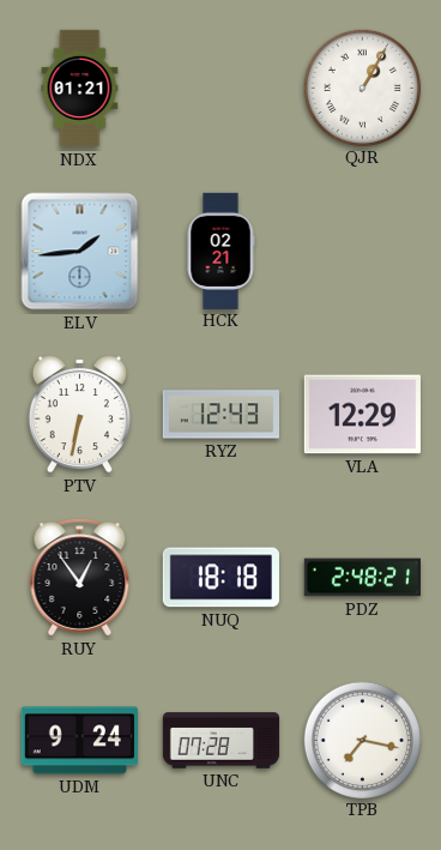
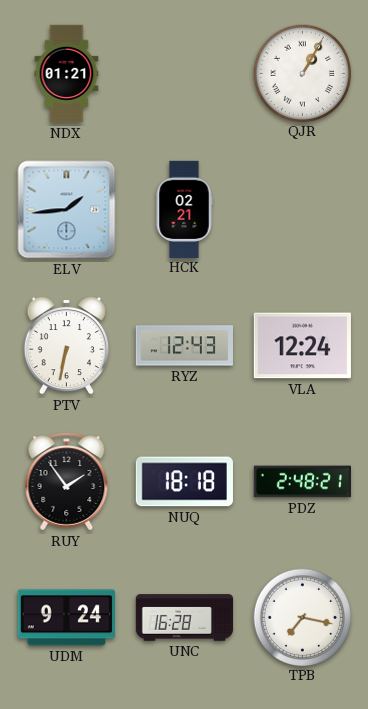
VLA: 12:29 -> 12:24
RUY: 12:54 -> 1:54
UNC: 07:28 -> 16:28
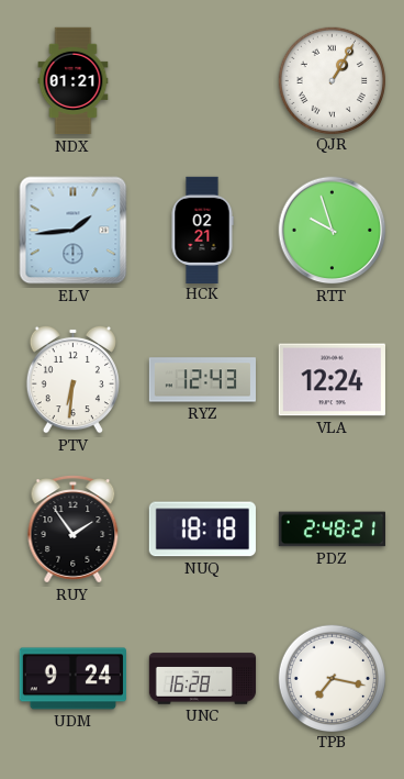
RTT: none -> 9:57
PTV: 6:32 -> 6:31
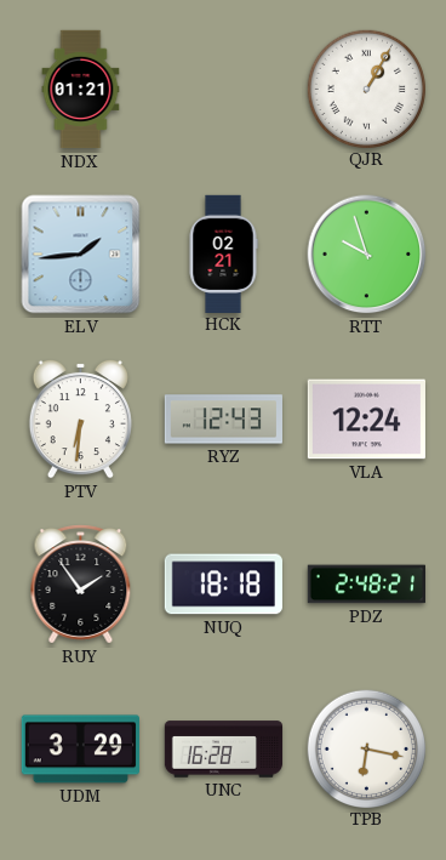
UDM: 9:24 -> 3:29
TPB: 7:17 -> 6:17
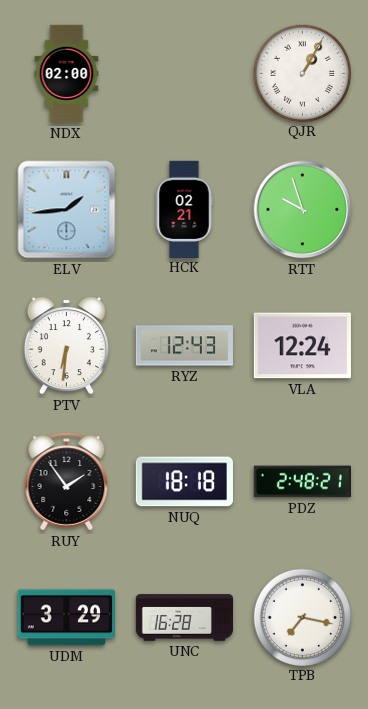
NDX: 01:21 -> 02:00
TPB: 6:17 -> 7:17
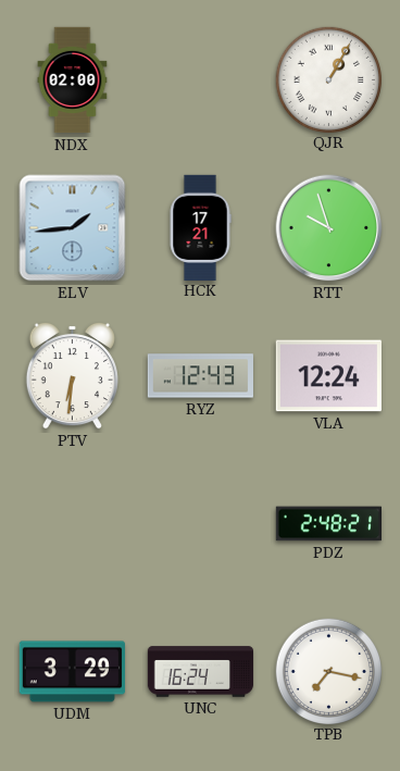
HCK: 02:21 -> 17:21
RUY: 1:54 -> none
NUQ: 18:18 -> none
UNC: 16:28 -> 16:24
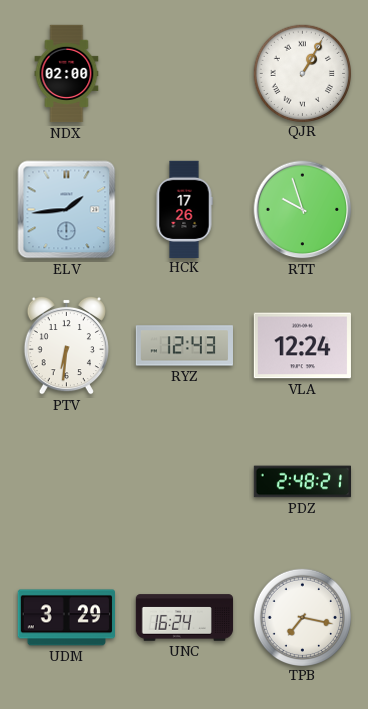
HCK: 17:21 -> 17:26
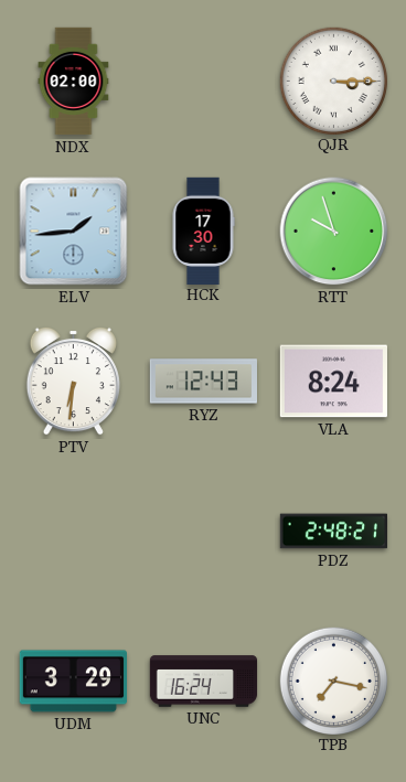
QJR: 1:05 -> 3:15
HCK: 17:26 -> 17:30
VLA: 12:24 -> 8:24
